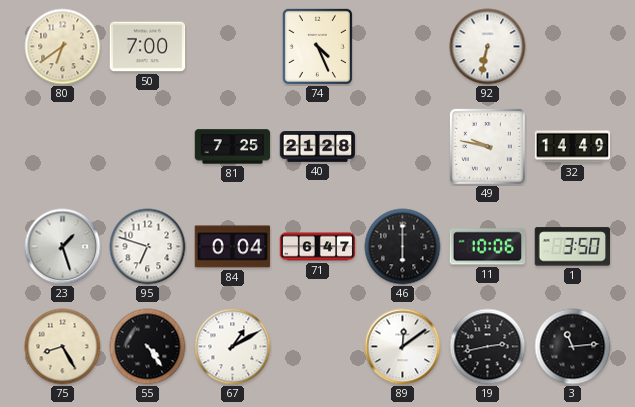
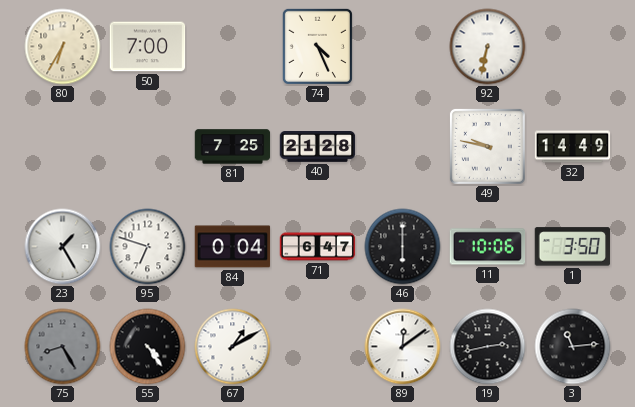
80: 6:39 -> 6:35
23: 1:27 -> 1:25
75 dial: cream -> grey
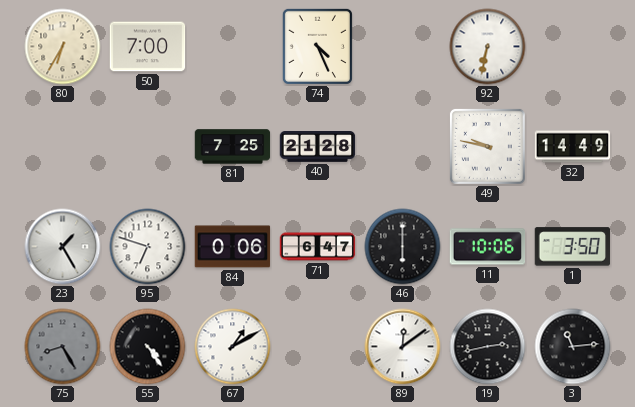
84: 0:04 -> 0:06
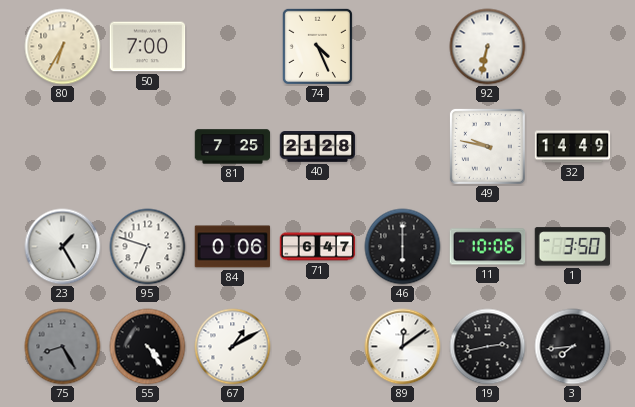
3: 11:14 -> 7:44
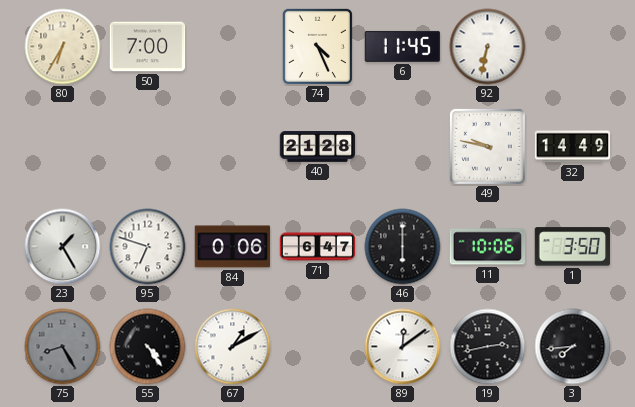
6: none -> 11:45
81: 7:25 -> none
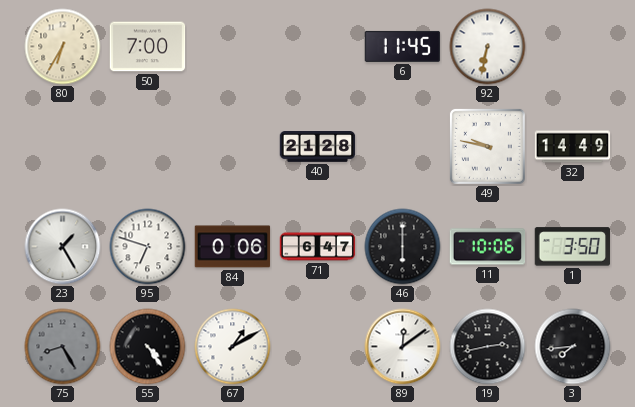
74: 4:26 -> none
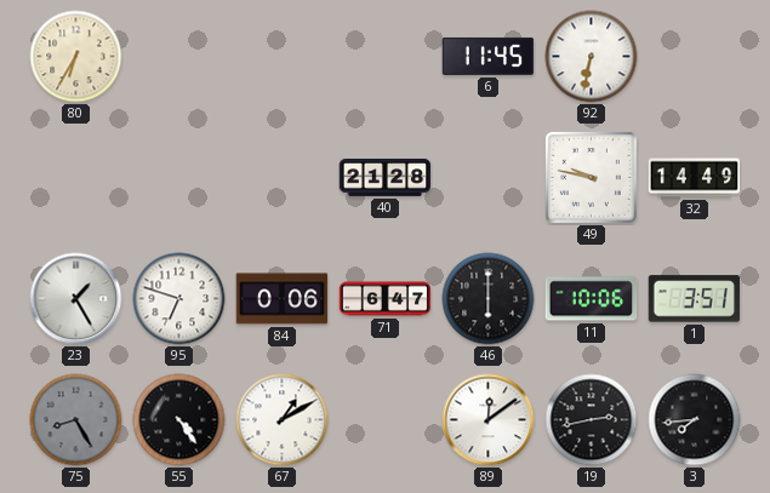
50: 7:00 -> none
1: 3:50 -> 3:51
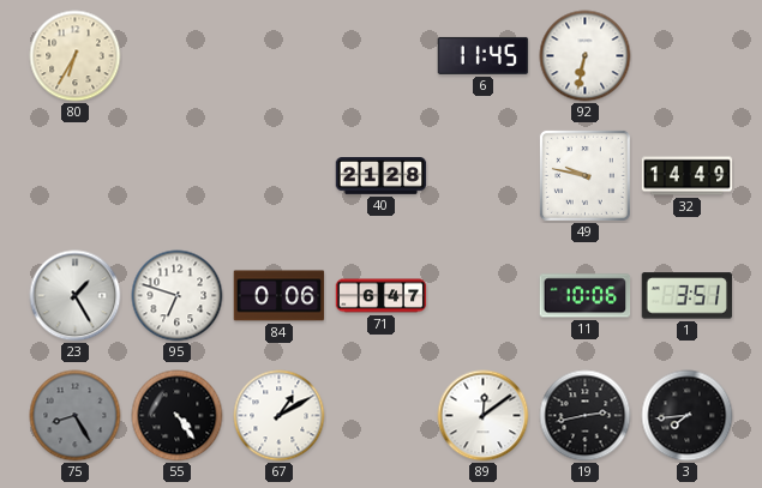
46: 6:00 -> none
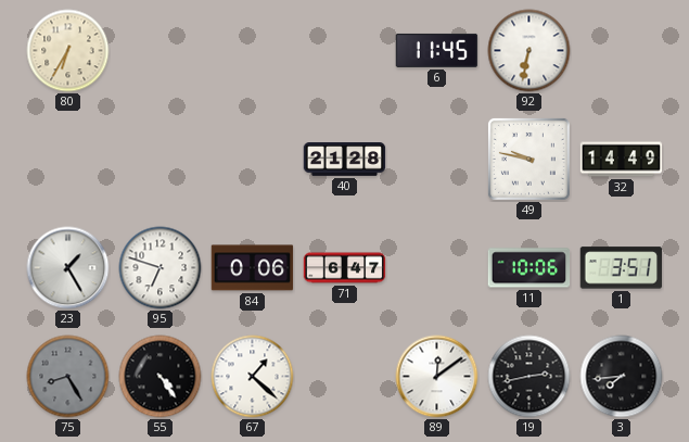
67: 1:10 -> 1:22
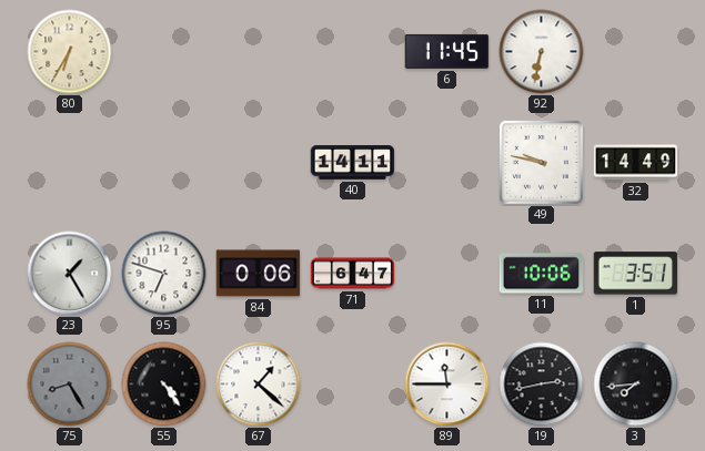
40: 21:28 -> 14:11
89: 12:09 -> 11:45
